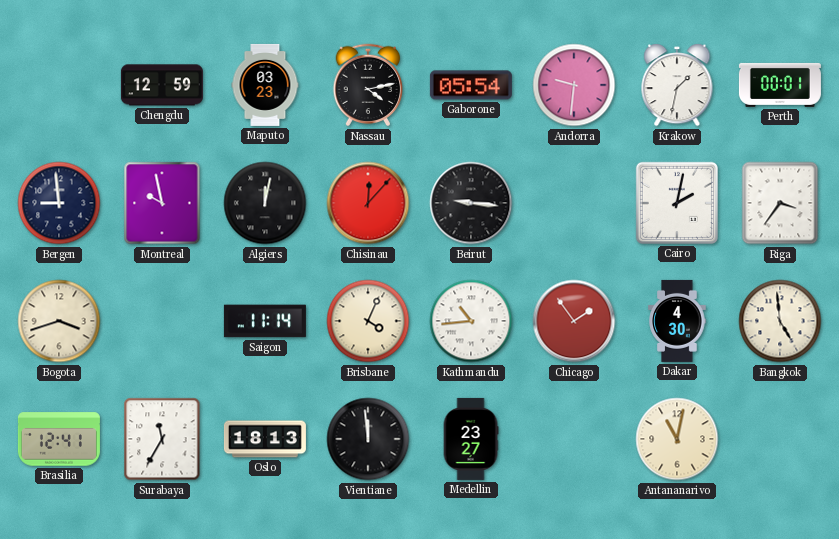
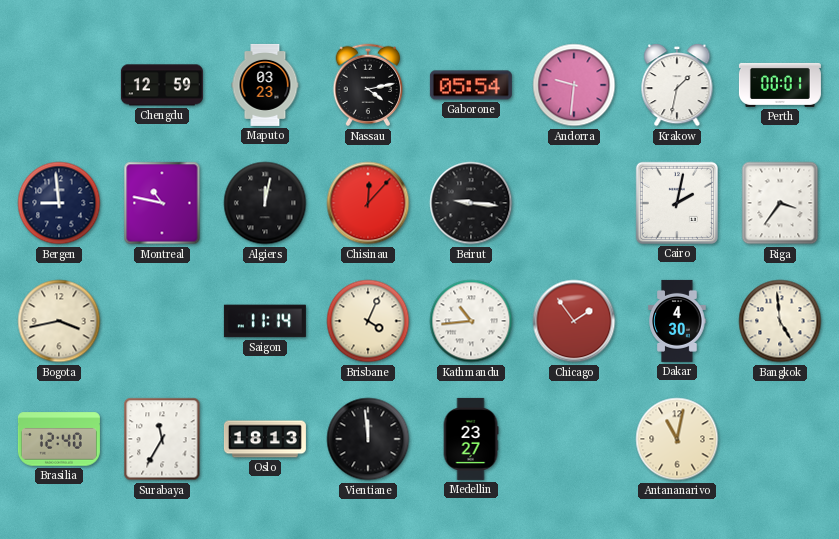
Montreal: 9:58 -> 10:47
Bogota: 3:42 -> 3:43
Brasilia: 12:41 -> 12:40
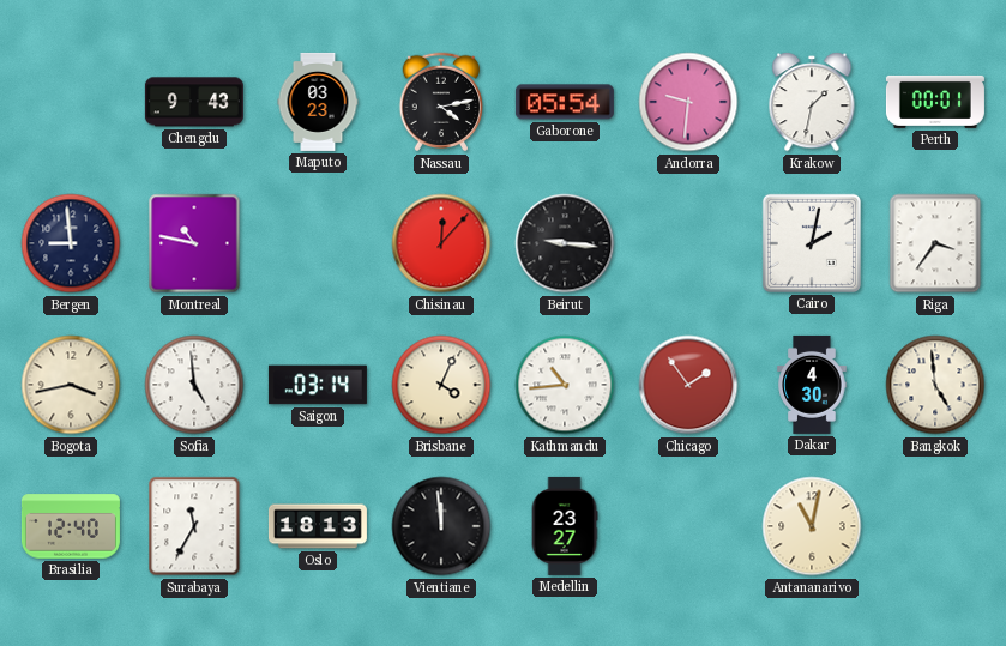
Chengdu: 12:59 -> 9:43
Algiers: 12:02 -> none
Sofia: none -> 4:59
Saigon: 11:14 -> 03:14
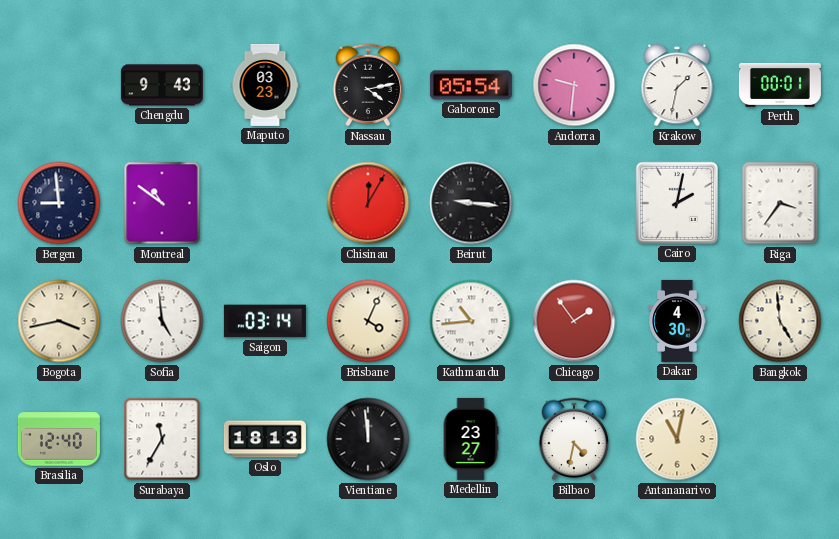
Montreal: 10:47 -> 10:51
Chisinau: 12:07 -> 12:05
Bilbao: none -> 4:32
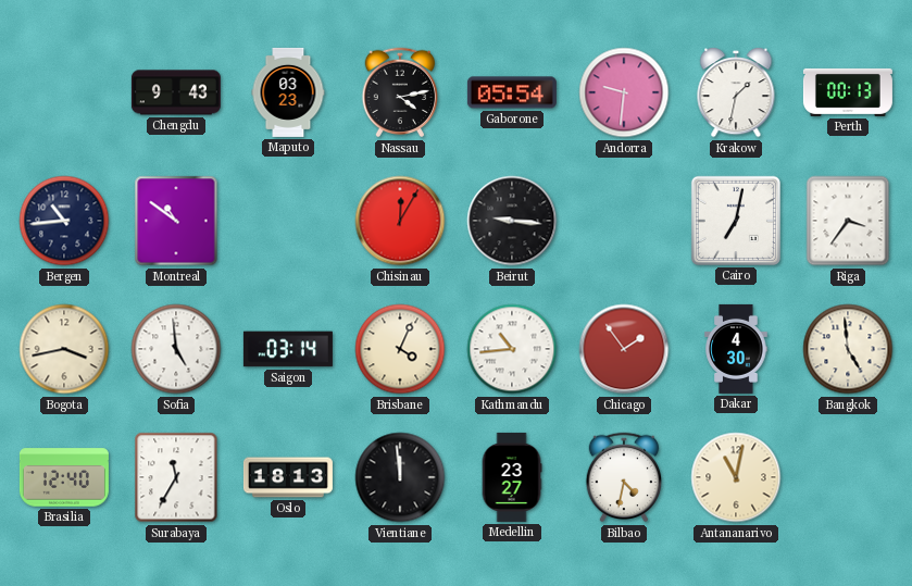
Perth: 00:01 -> 00:13
Bergen: 8:59 -> 10:44
Cairo: 2:02 -> 7:02
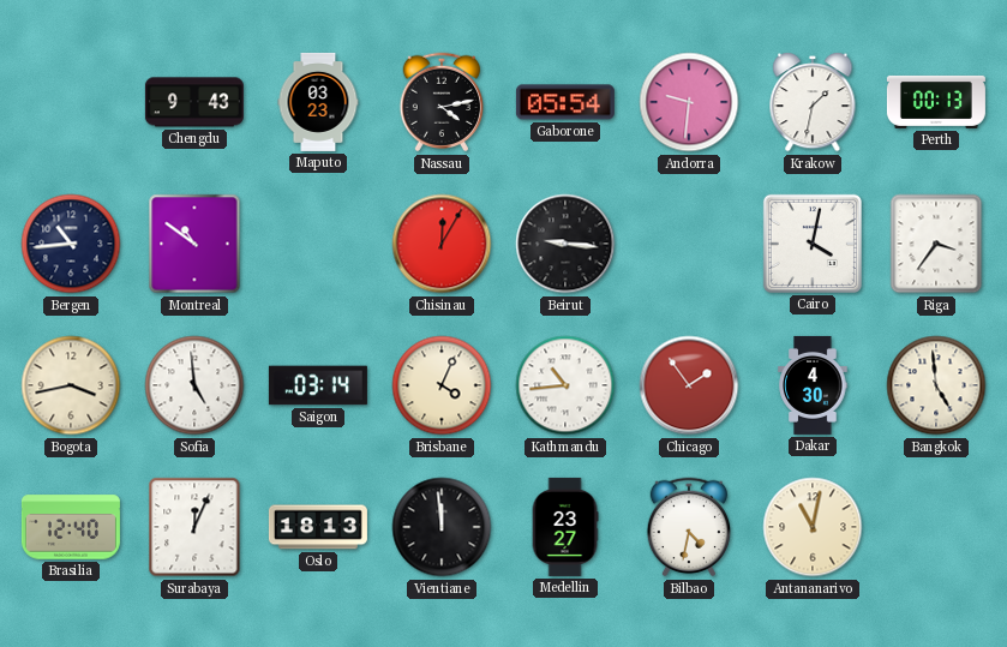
Cairo: 7:02 -> 4:02
Surabaya: 11:35 -> 12:04
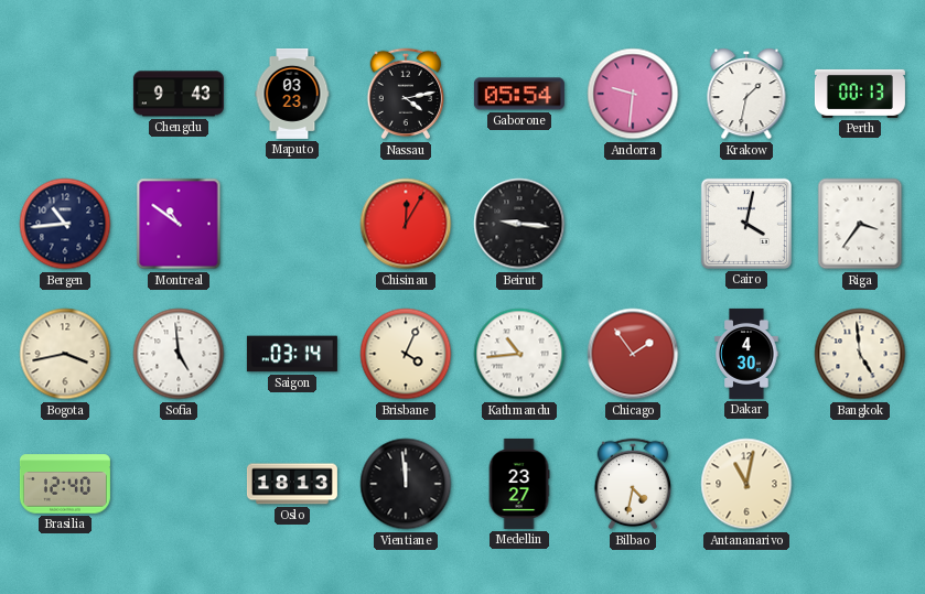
Surabaya: 12:04 -> none
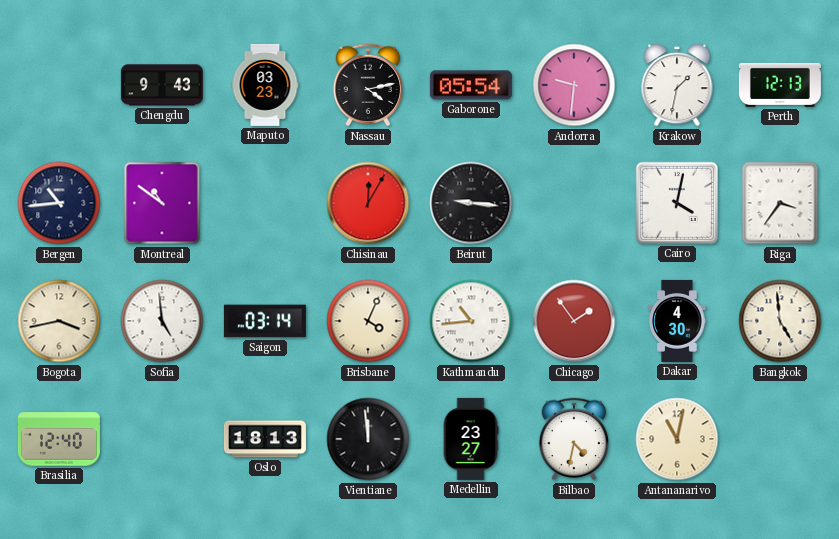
Perth: 00:13 -> 12:13
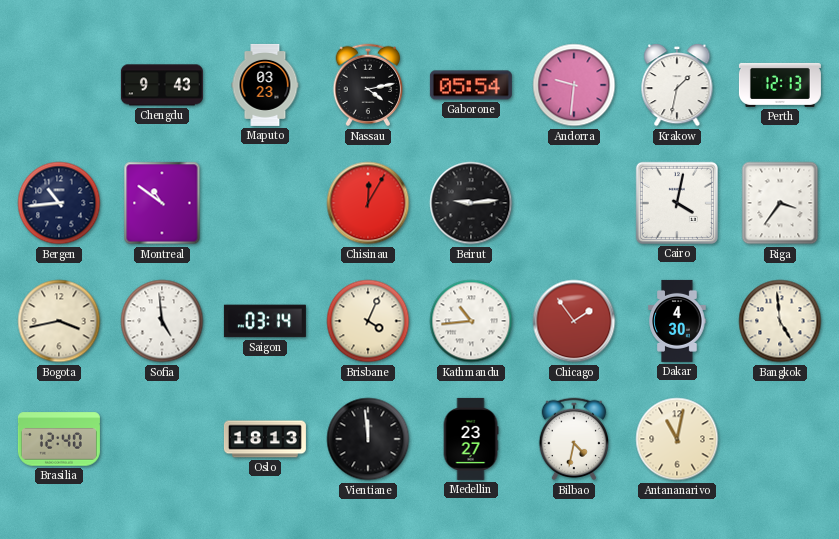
Beirut: 9:16 -> 9:14
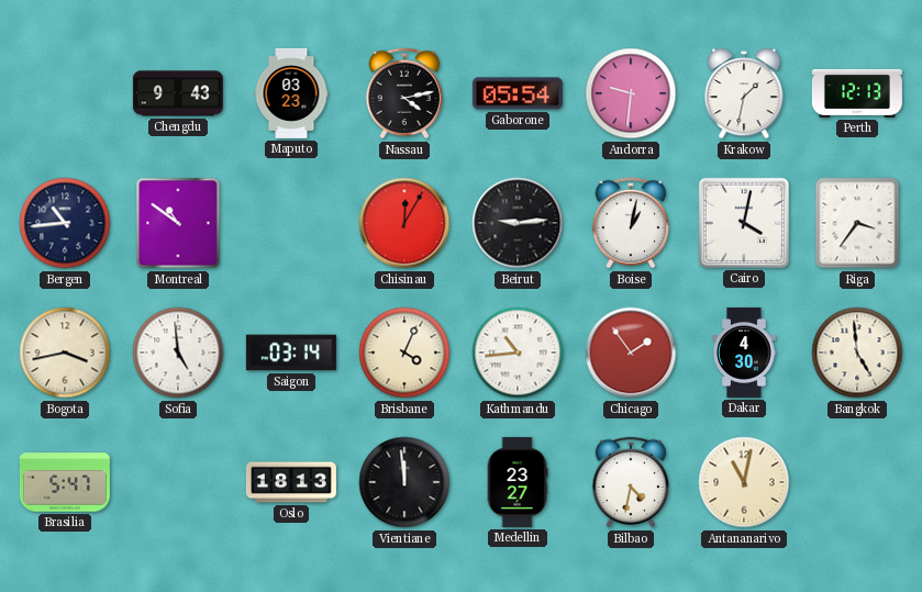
Boise: none -> 1:02
Brasilia: 12:40 -> 5:47
